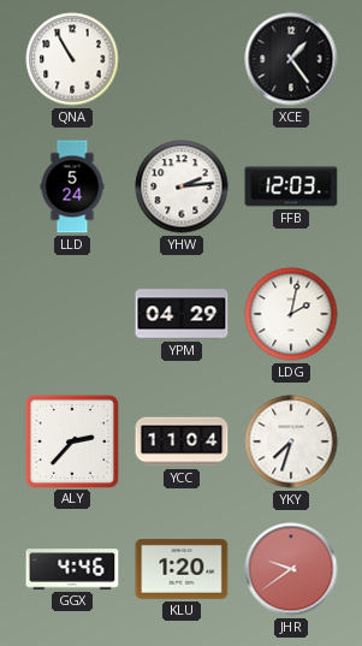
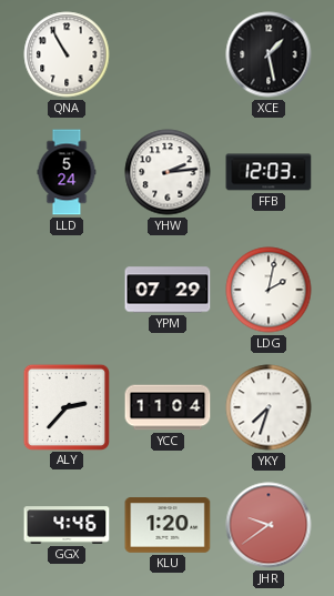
XCE: 1:24 -> 1:28
YPM: 04:29 -> 07:29
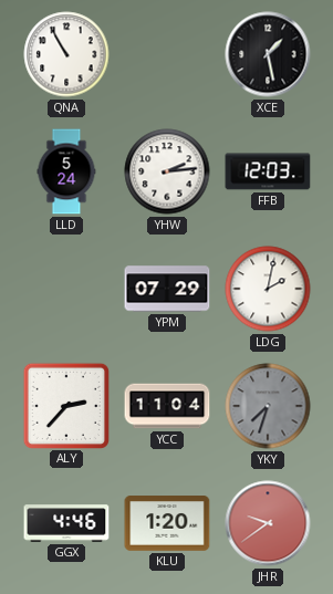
YKY dial: white -> grey
